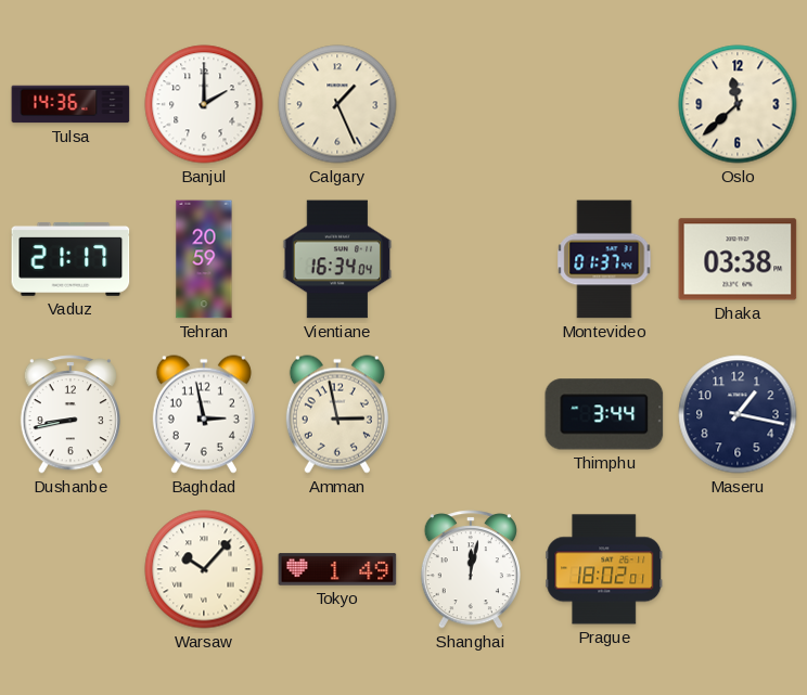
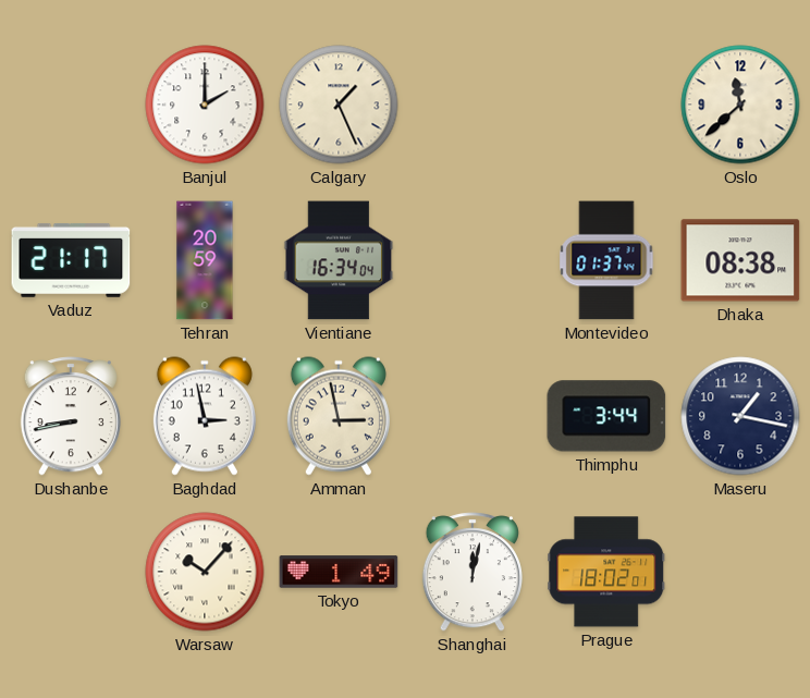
Tulsa: 14:36 -> none
Dhaka: 03:38 -> 08:38
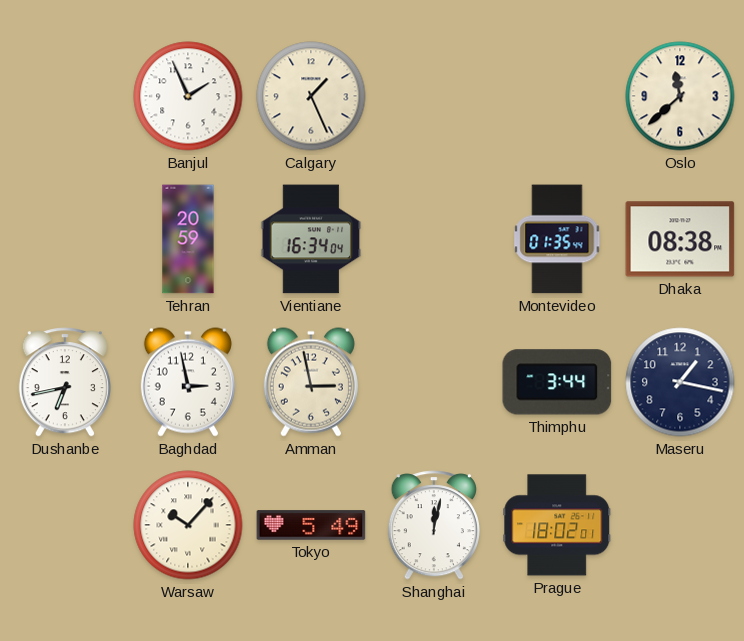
Banjul: 2:00 -> 1:56
Vaduz: 21:17 -> none
Montevideo: 01:37 -> 01:35
Dushanbe: 8:43 -> 6:43
Tokyo: 1:49 -> 5:49
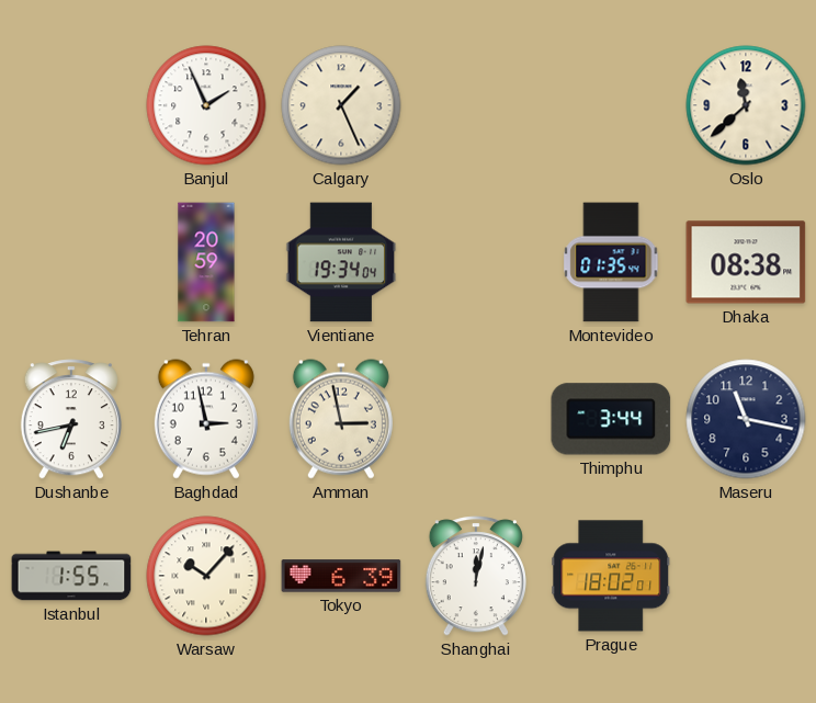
Vientiane: 16:34 -> 19:34
Maseru: 1:17 -> 11:17
Istanbul: none -> 1:55
Tokyo: 5:49 -> 6:39
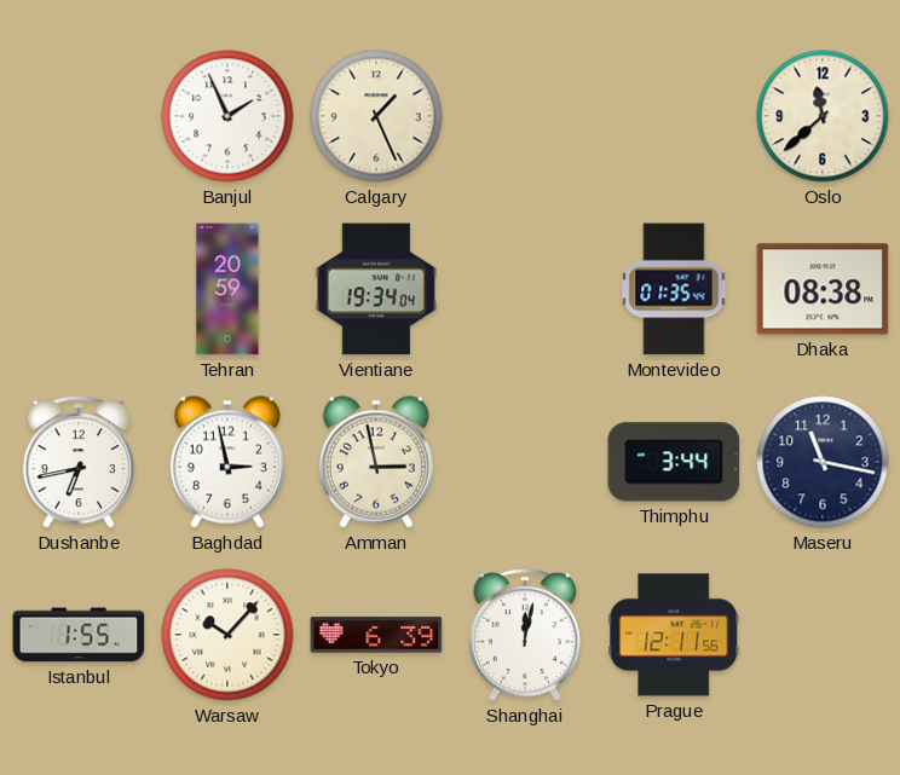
Prague: 18:02 -> 12:11
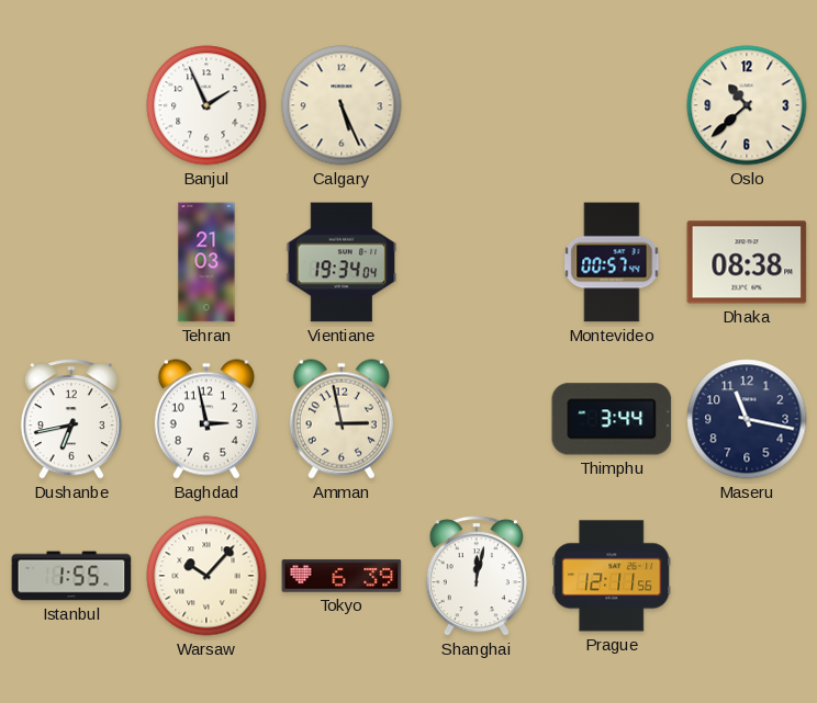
Calgary: 1:26 -> 5:26
Oslo: 11:38 -> 10:38
Tehran: 20:59 -> 21:03
Montevideo: 01:35 -> 00:57
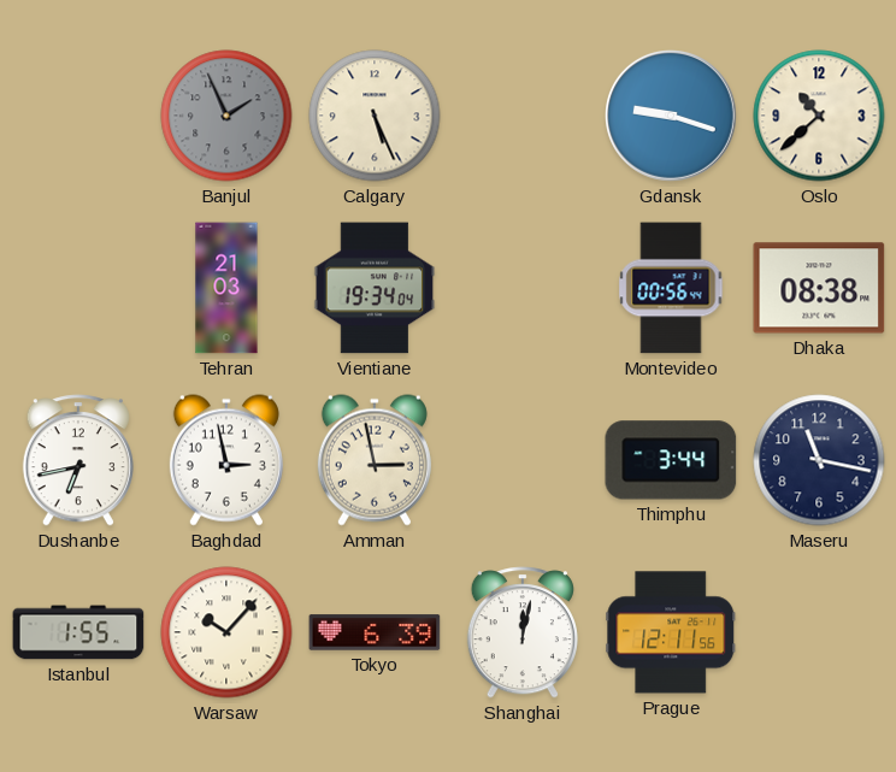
Banjul dial: white -> grey
Gdansk: none -> 9:18
Montevideo: 00:57 -> 00:56
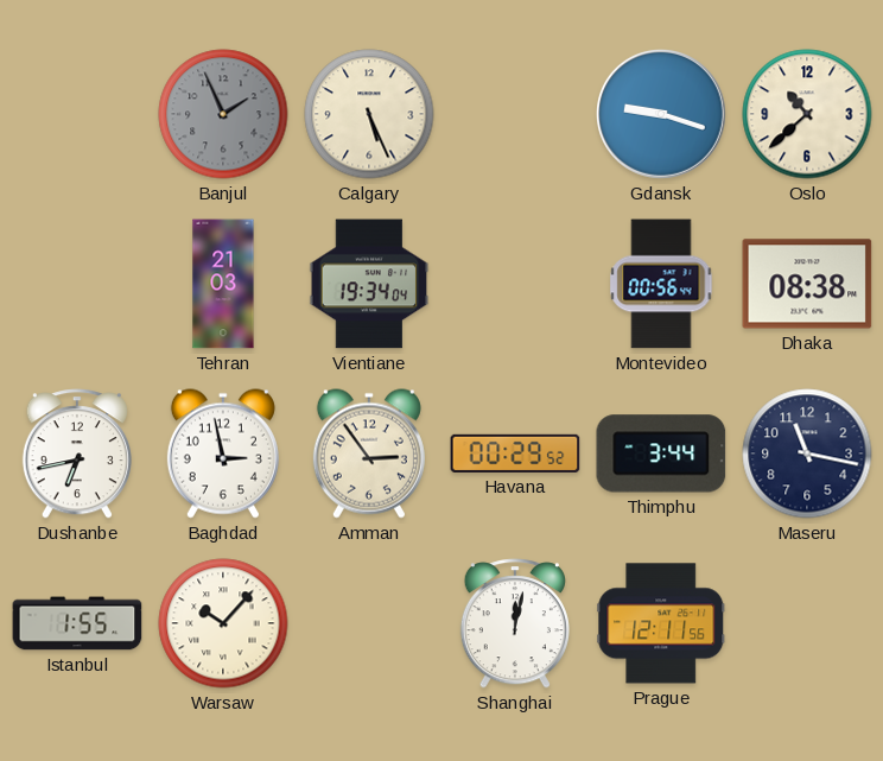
Amman: 2:58 -> 2:54
Havana: none -> 00:29
Tokyo: 6:39 -> none
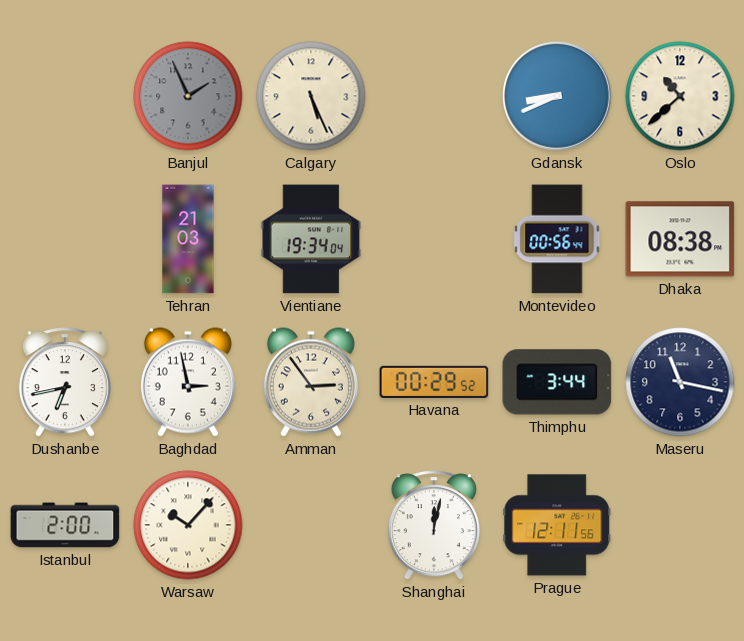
Gdansk: 9:18 -> 8:41
Istanbul: 1:55 -> 2:00
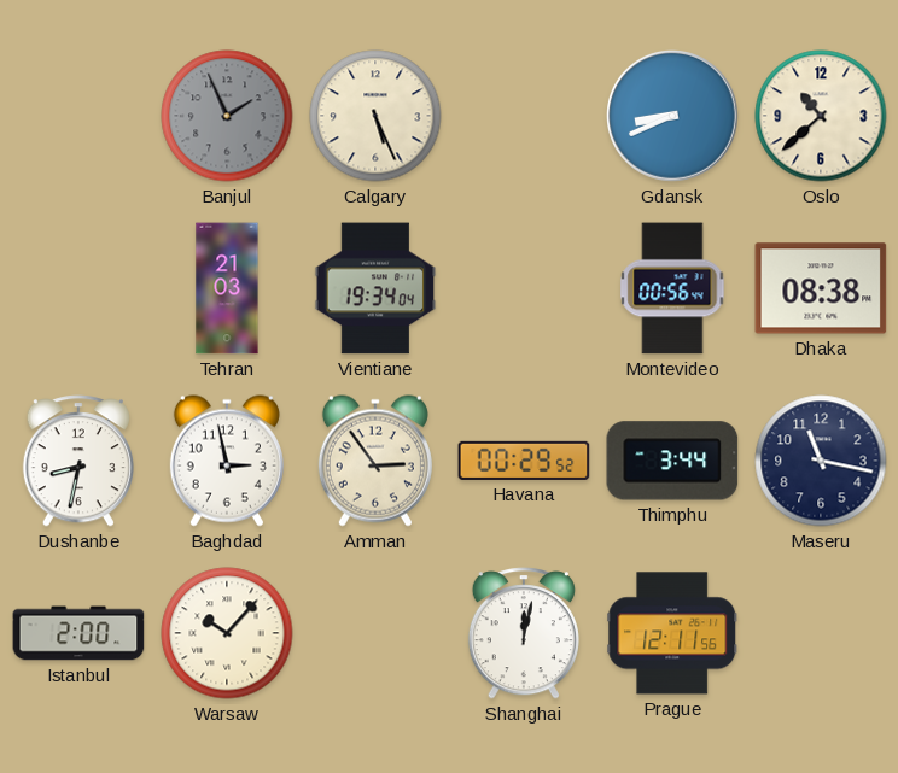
Dushanbe: 6:43 -> 8:32
